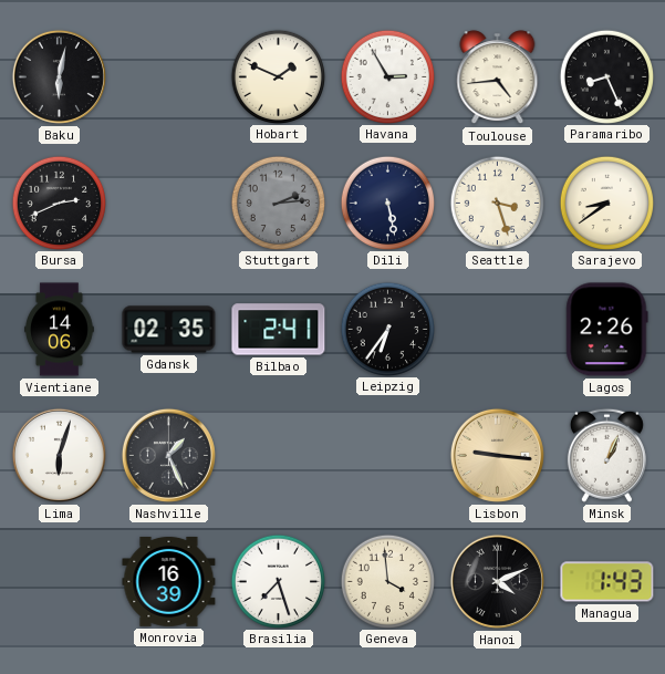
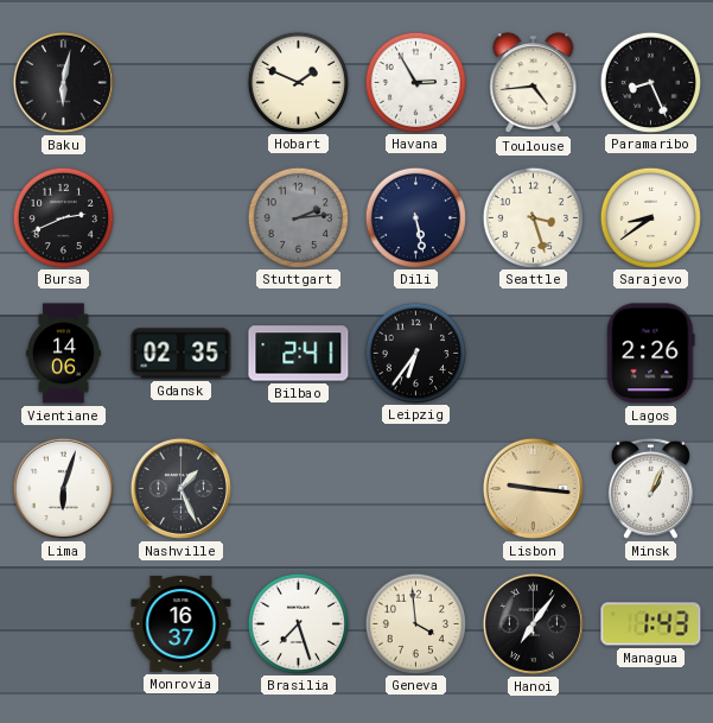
Monrovia: 16:39 -> 16:37
Hanoi: 4:11 -> 7:06
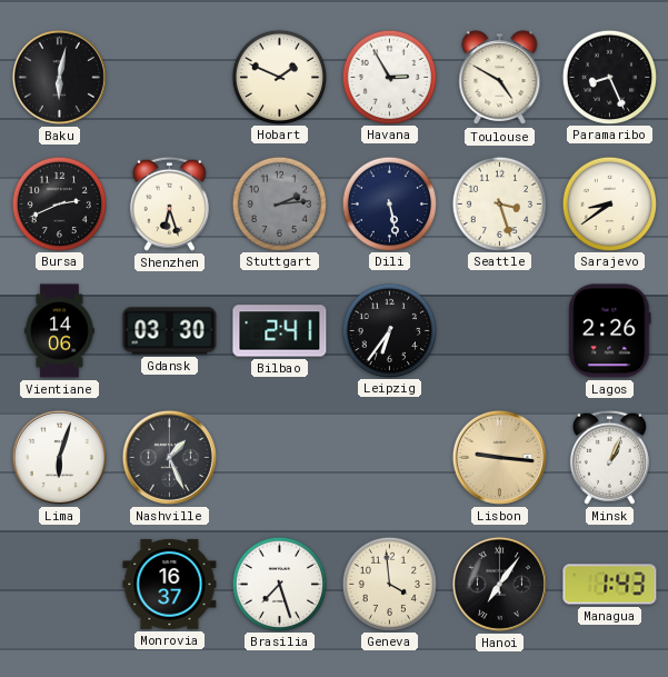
Toulouse: 4:44 -> 4:50
Shenzhen: none -> 6:27
Gdansk: 02:35 -> 03:30
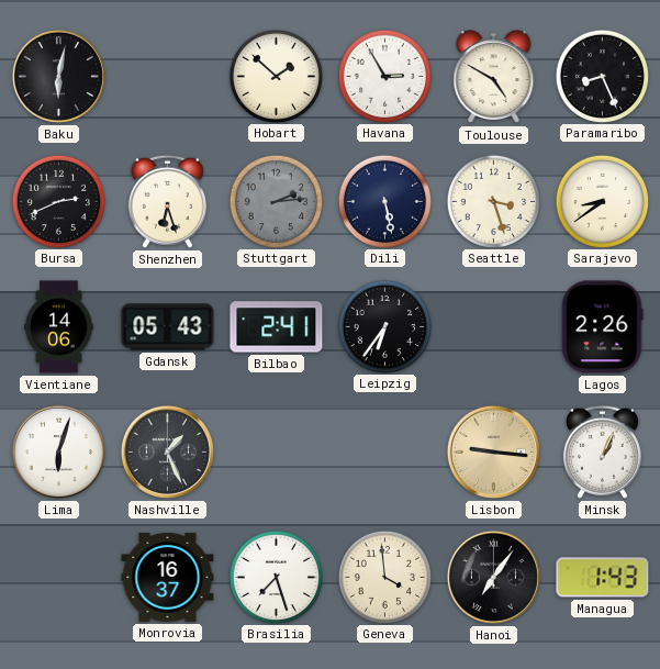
Hobart: 1:49 -> 1:52
Gdansk: 03:30 -> 05:43
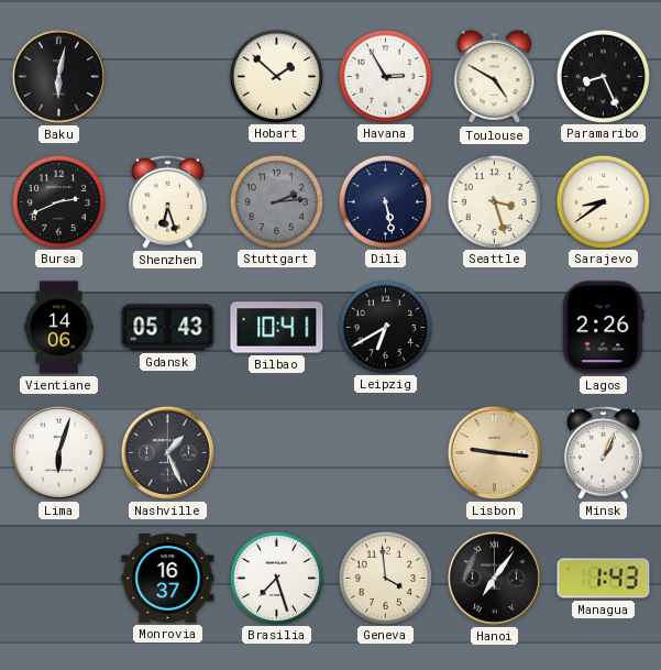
Bilbao: 2:41 -> 10:41
Leipzig: 6:36 -> 6:40
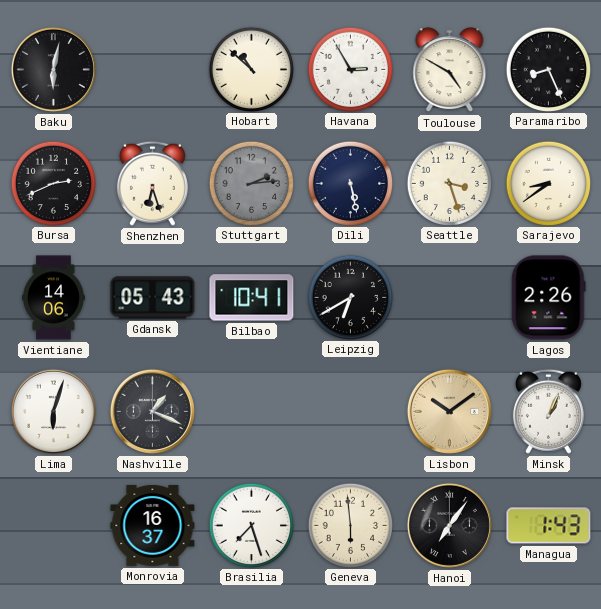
Hobart: 1:52 -> 10:52
Nashville: 1:26 -> 1:19
Lisbon: 9:16 -> 10:09
Geneva: 3:59 -> 5:59
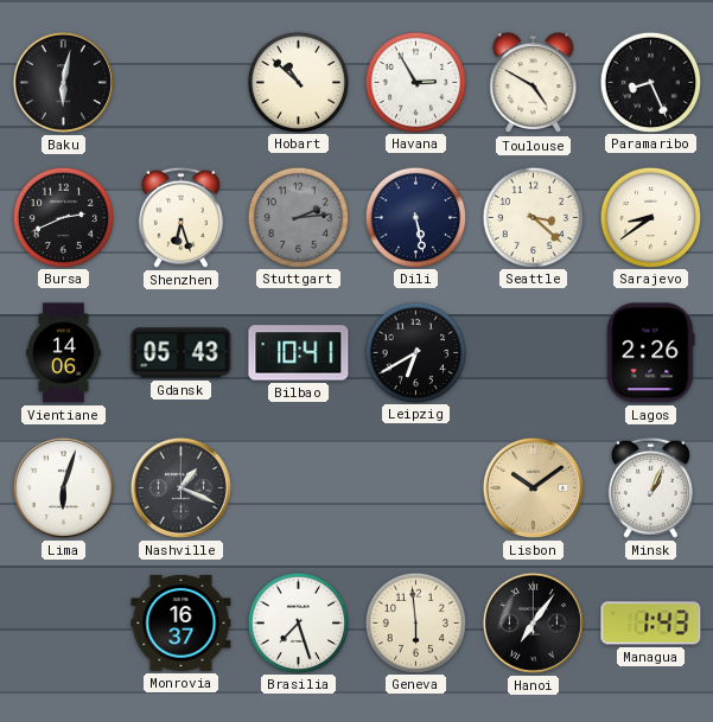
Seattle: 3:27 -> 3:22
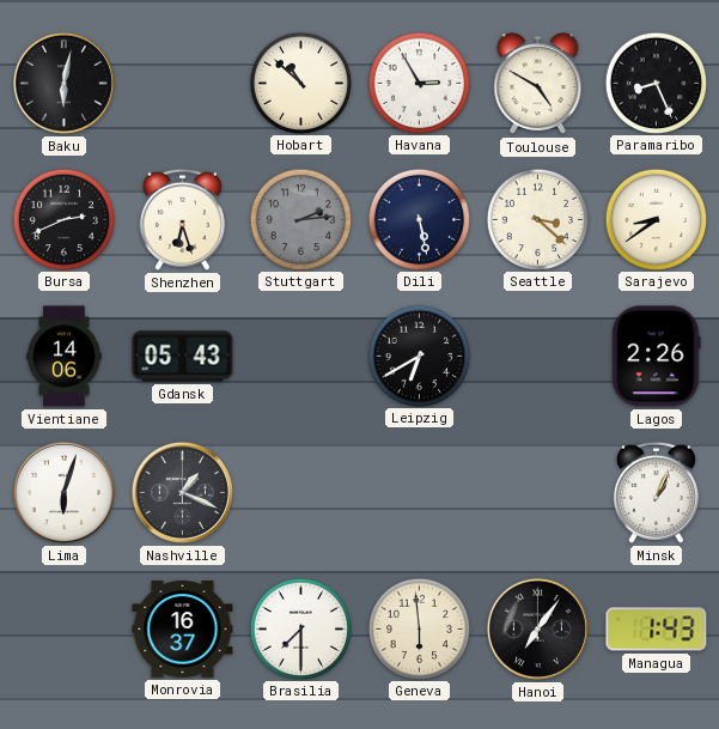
Bilbao: 10:41 -> none
Lisbon: 10:09 -> none
Brasilia: 7:27 -> 7:30
